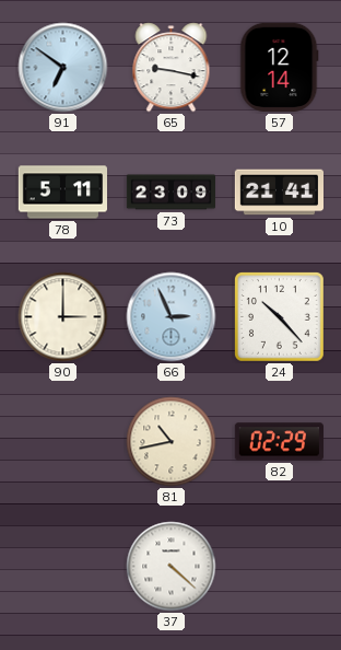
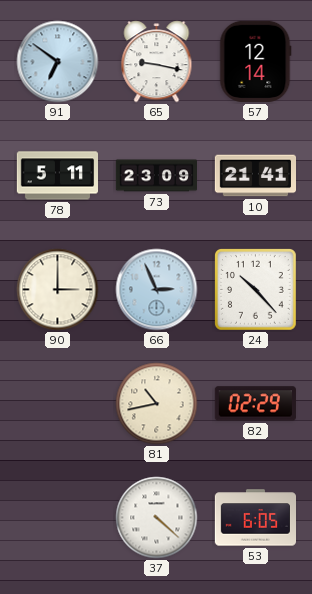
53: none -> 6:05
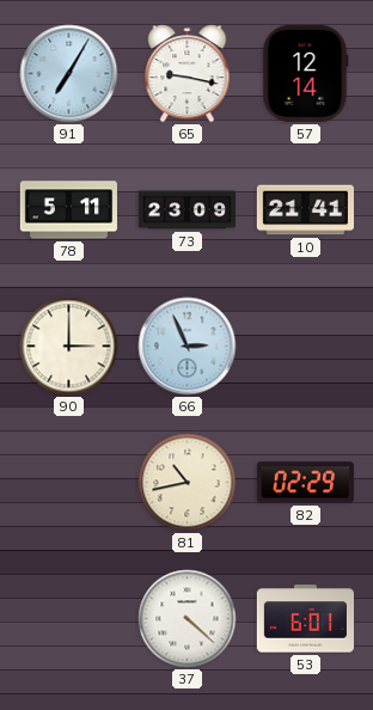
91: 6:51 -> 7:05
24: 10:23 -> none
53: 6:05 -> 6:01
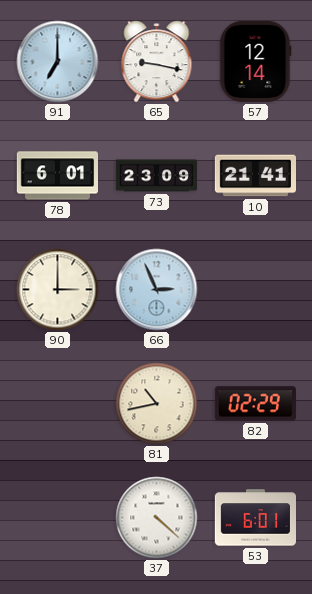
91: 7:05 -> 7:00
78: 5:11 -> 6:01
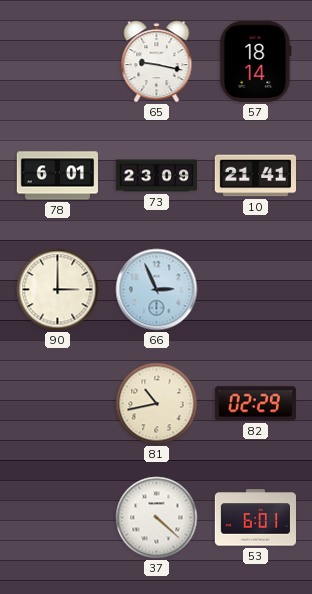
91: 7:00 -> none
57: 12:14 -> 18:14
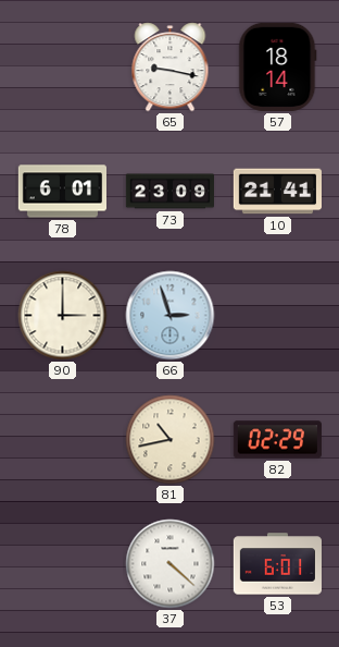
66: 2:56 -> 2:57
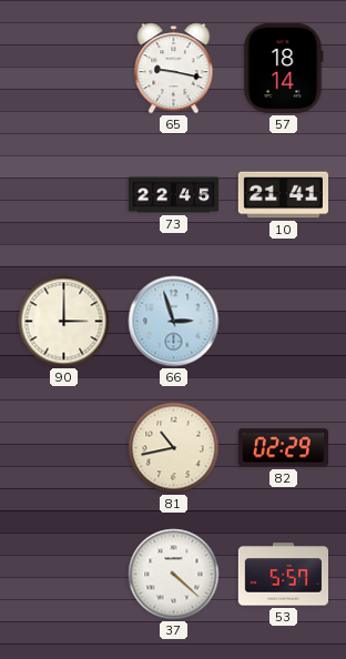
78: 6:01 -> none
73: 23:09 -> 22:45
53: 6:01 -> 5:57
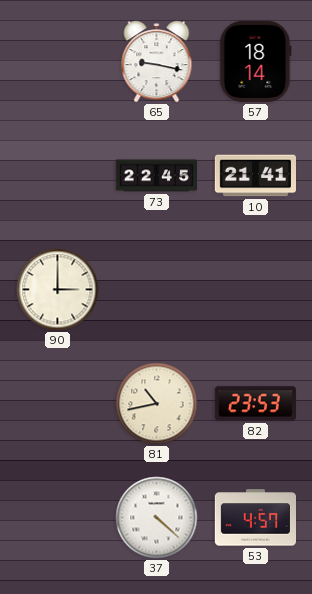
66: 2:57 -> none
82: 02:29 -> 23:53
53: 5:57 -> 4:57
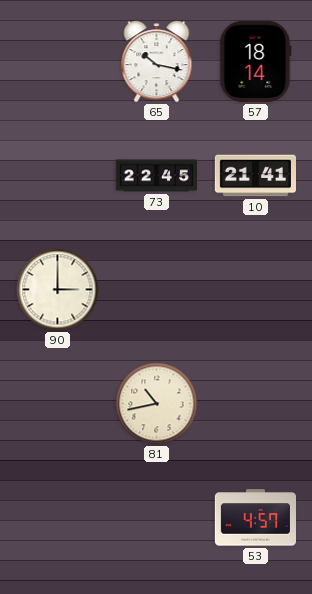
65: 9:17 -> 10:17
82: 23:53 -> none
37: 4:22 -> none
